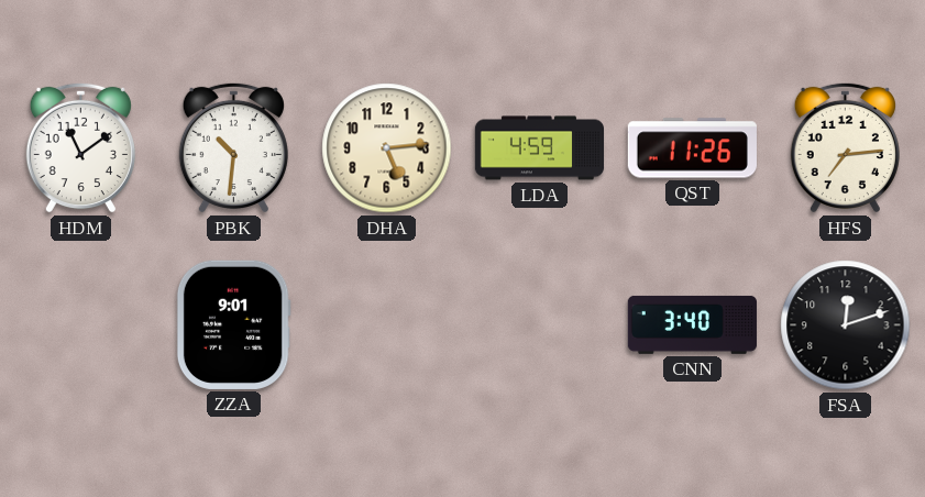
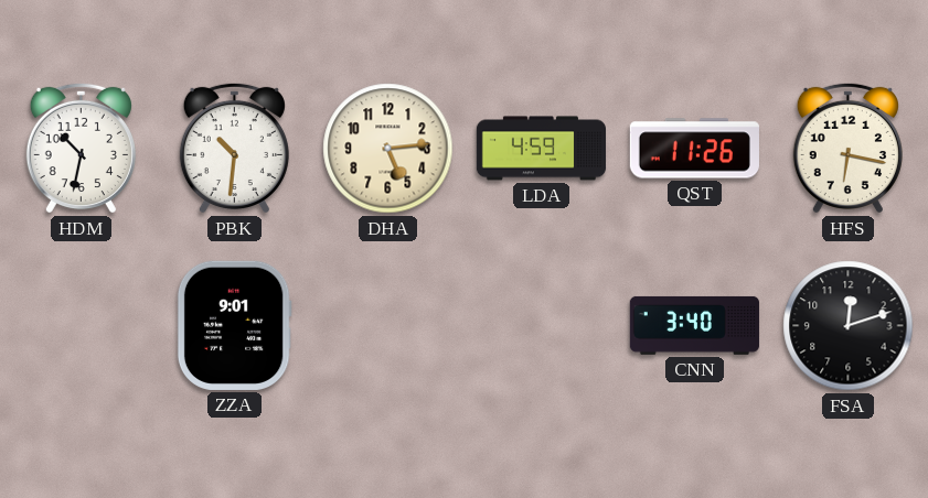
HDM: 11:09 -> 10:32
HFS: 7:14 -> 6:17
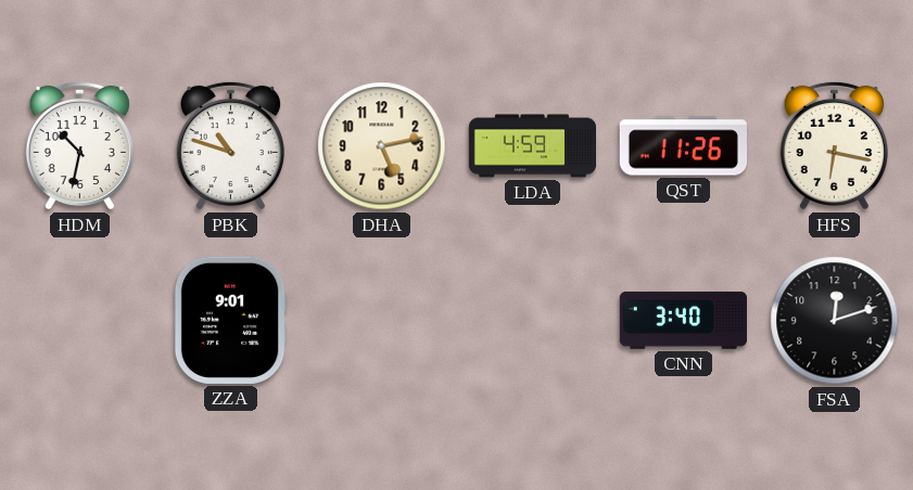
PBK: 10:31 -> 10:48
DHA: 5:14 -> 5:13
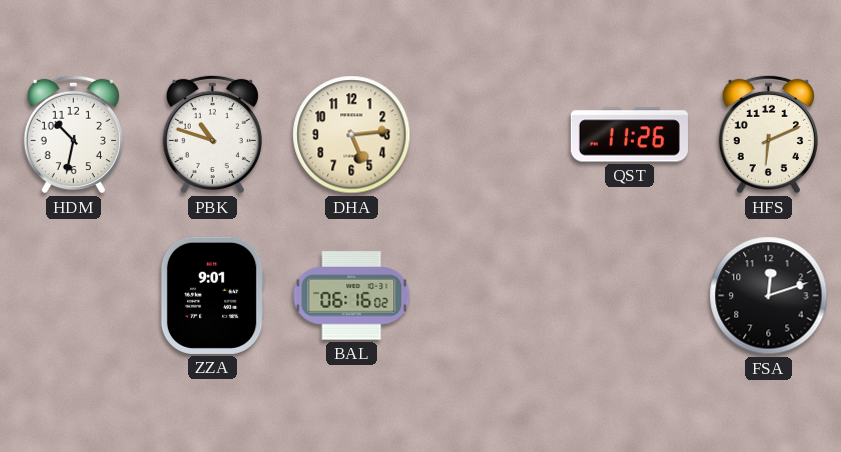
DHA: 5:13 -> 5:14
LDA: 4:59 -> none
HFS: 6:17 -> 6:11
BAL: none -> 06:16
CNN: 3:40 -> none
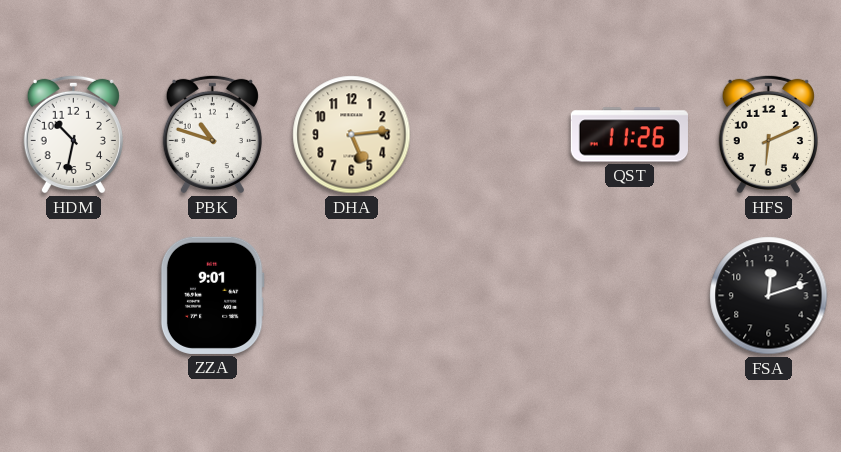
BAL: 06:16 -> none
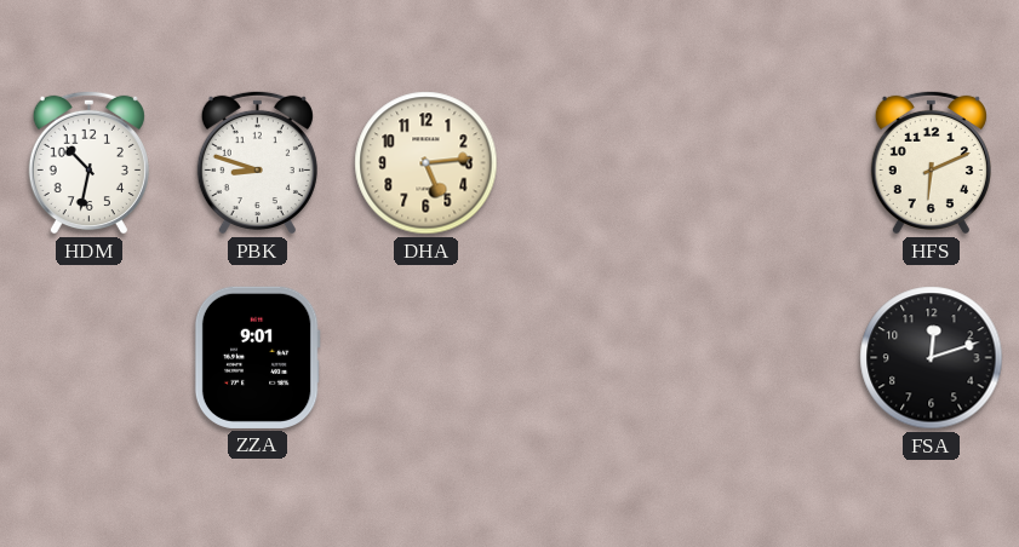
PBK: 10:48 -> 8:48
QST: 11:26 -> none
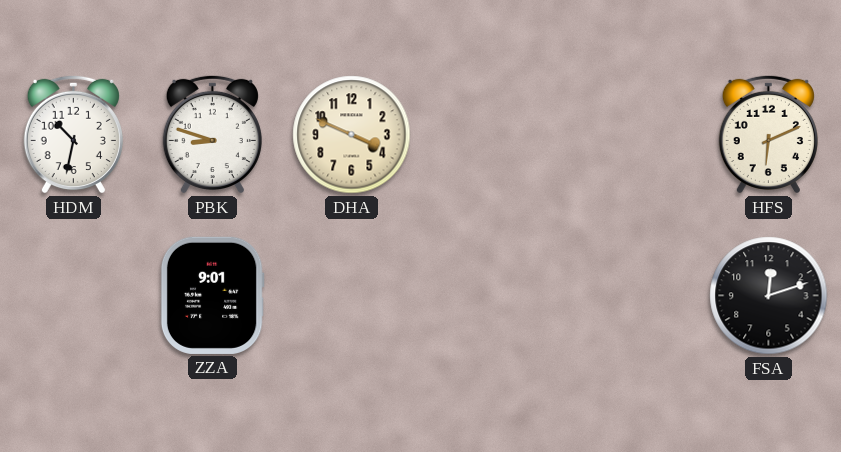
DHA: 5:14 -> 3:49
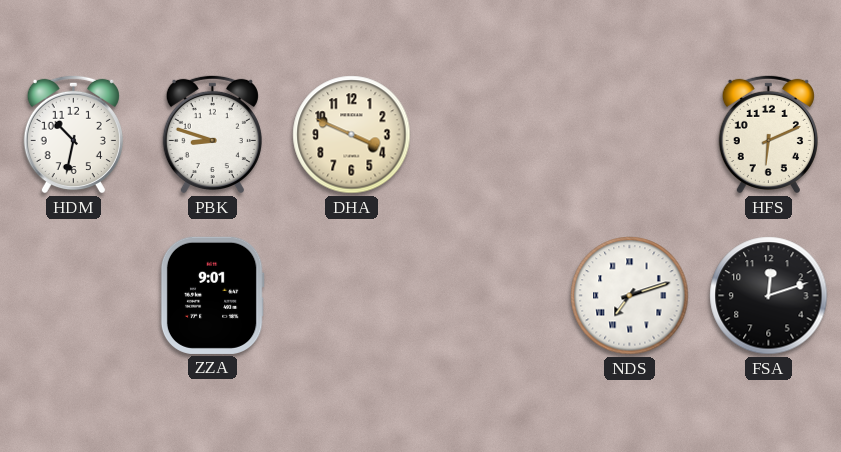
NDS: none -> 7:12
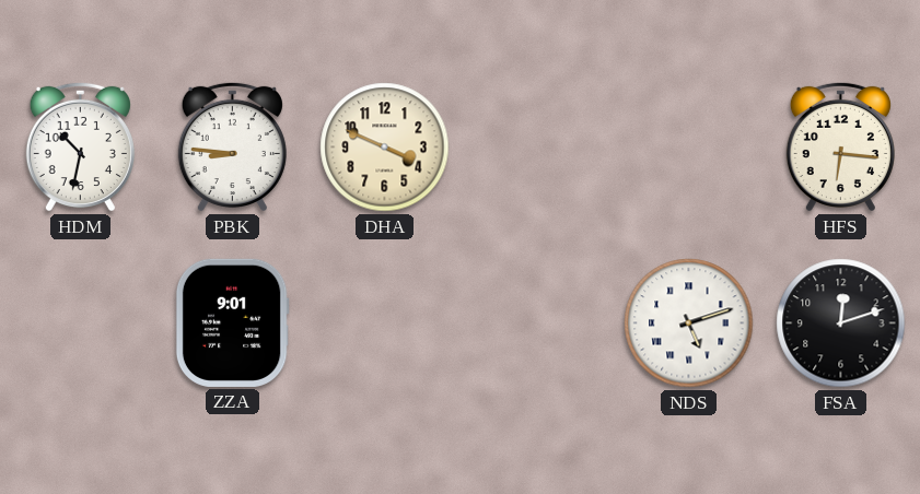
PBK: 8:48 -> 8:46
HFS: 6:11 -> 6:16
NDS: 7:12 -> 5:12
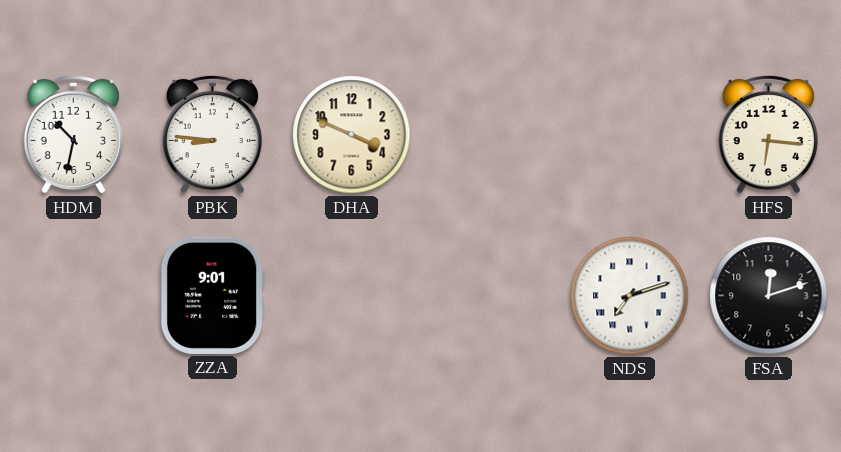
NDS: 5:12 -> 7:12
